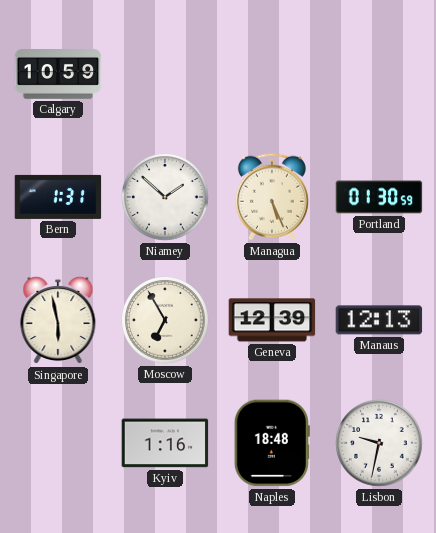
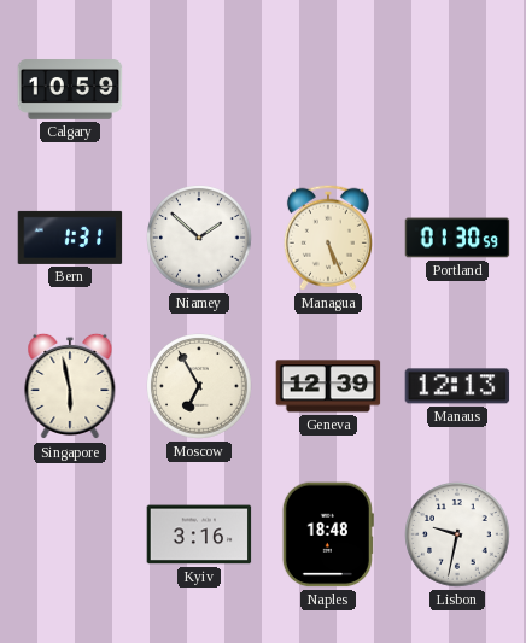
Kyiv: 1:16 -> 3:16
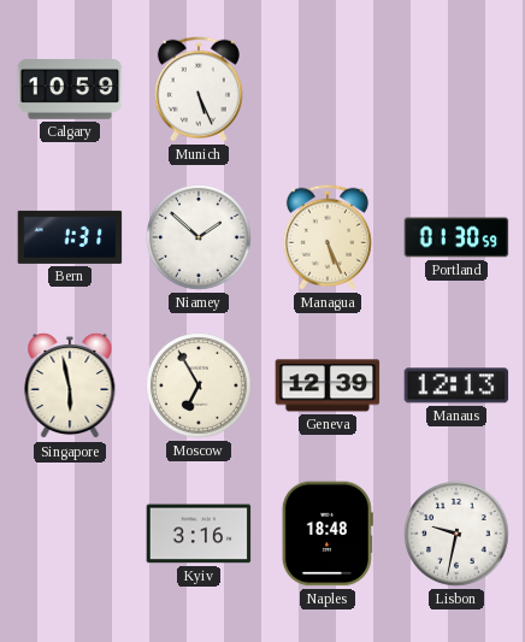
Munich: none -> 5:26
